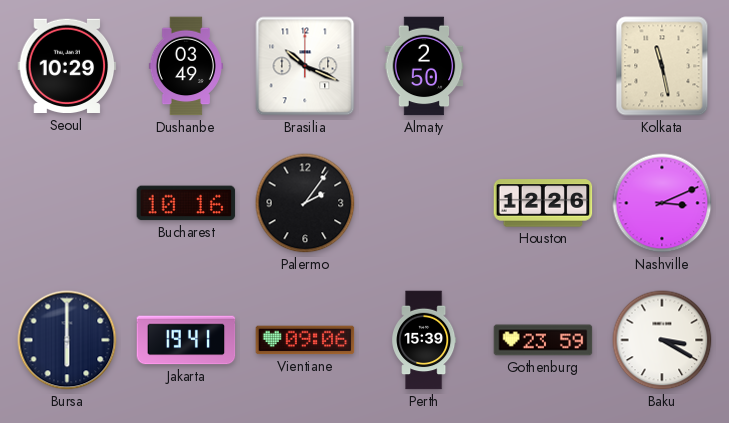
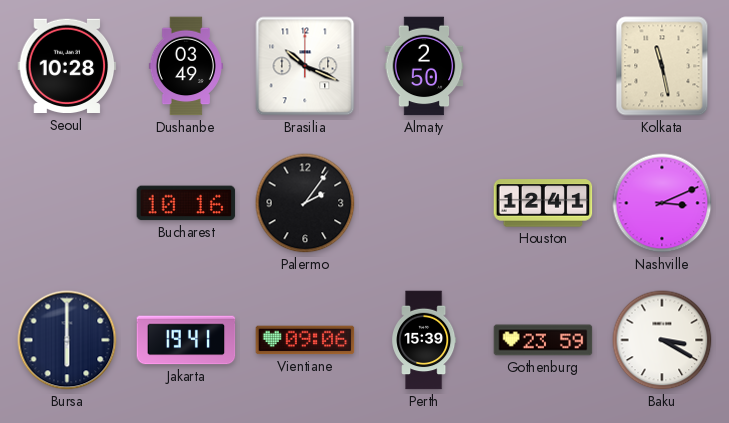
Seoul: 10:29 -> 10:28
Houston: 12:26 -> 12:41
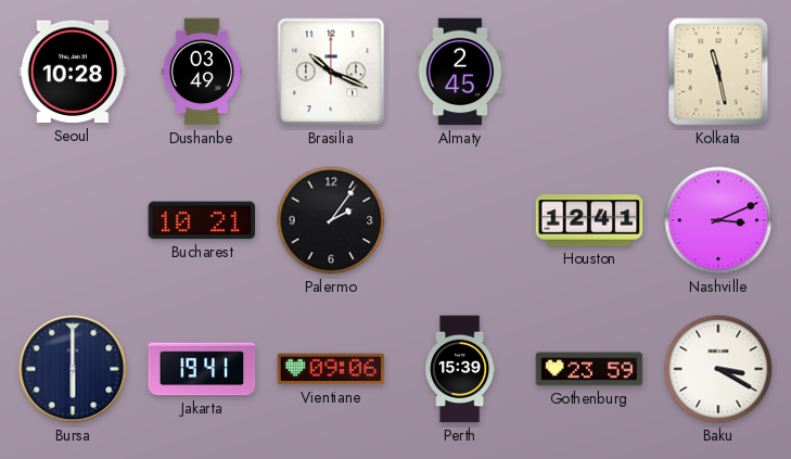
Almaty: 2:50 -> 2:45
Bucharest: 10:16 -> 10:21
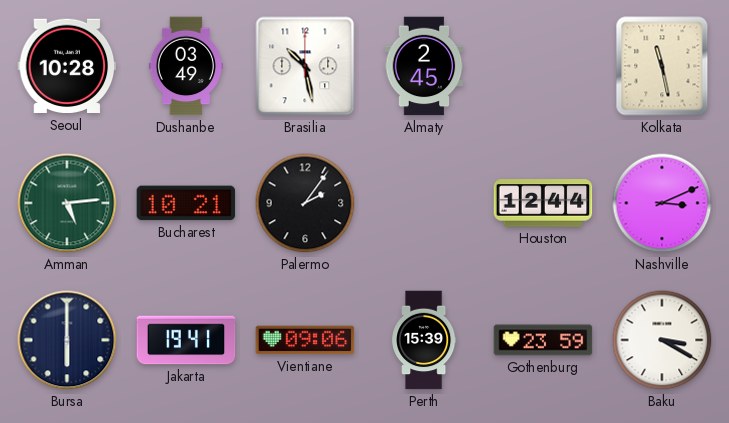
Brasilia: 10:19 -> 10:28
Amman: none -> 5:14
Houston: 12:41 -> 12:44
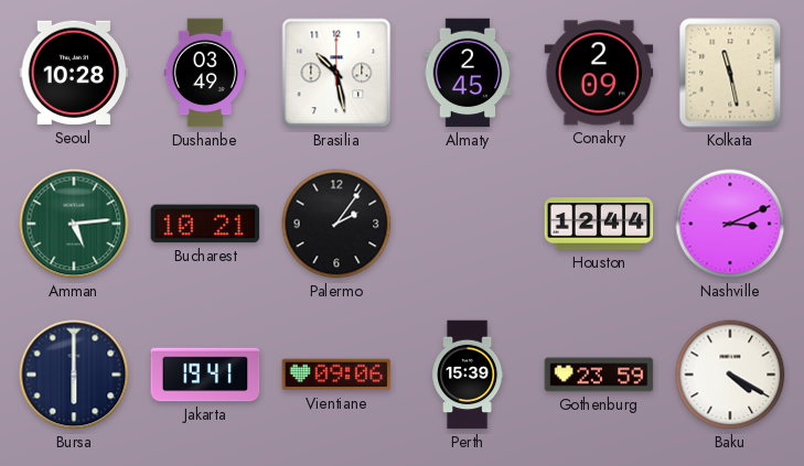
Conakry: none -> 2:09
Baku: 3:20 -> 4:20
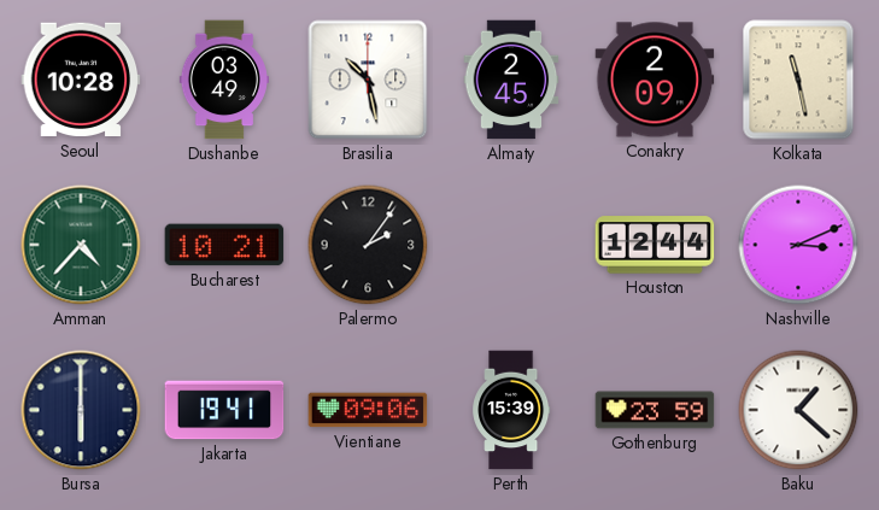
Amman: 5:14 -> 4:37
Baku: 4:20 -> 1:22
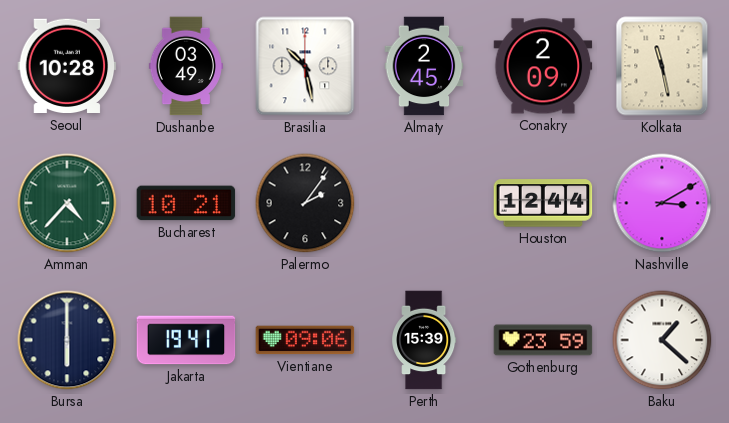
Nashville: 3:11 -> 3:10
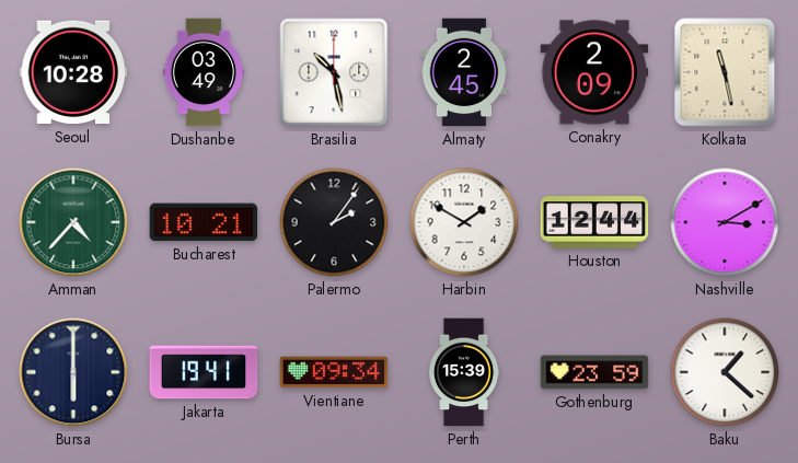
Harbin: none -> 1:50
Vientiane: 09:06 -> 09:34
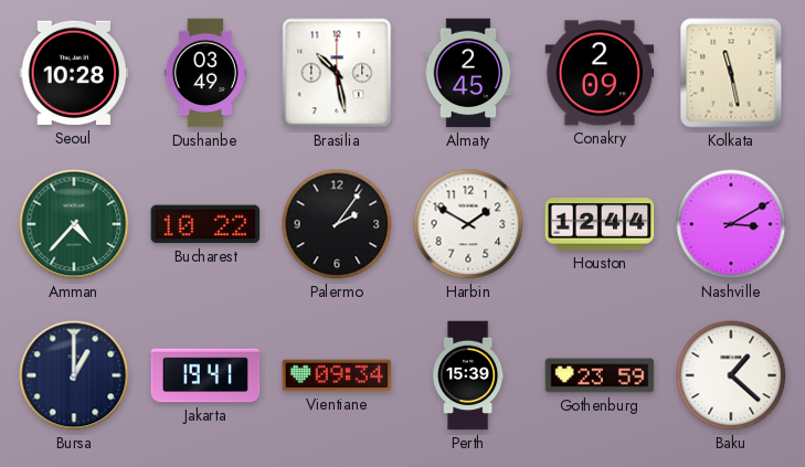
Bucharest: 10:21 -> 10:22
Bursa: 6:00 -> 1:00
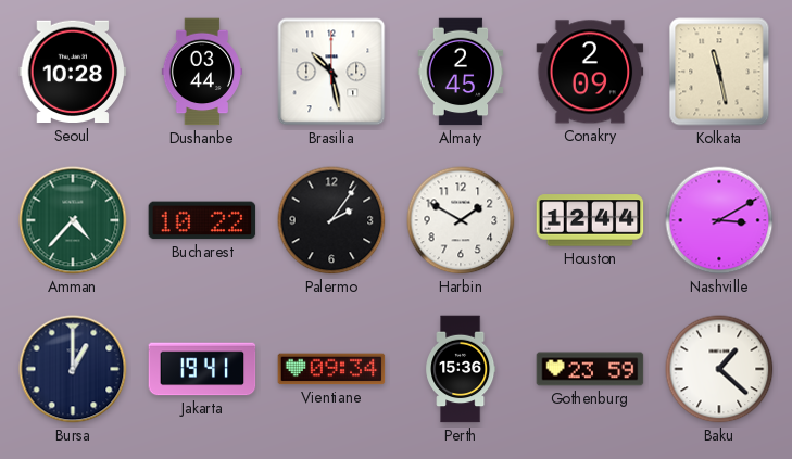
Dushanbe: 03:49 -> 03:44
Perth: 15:39 -> 15:36
